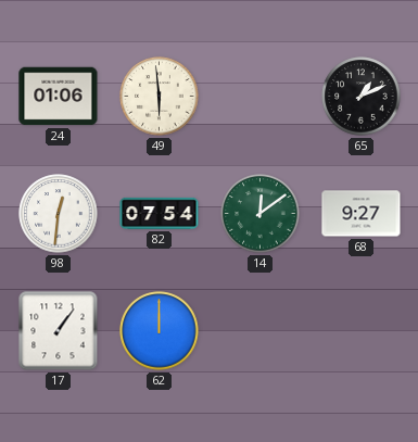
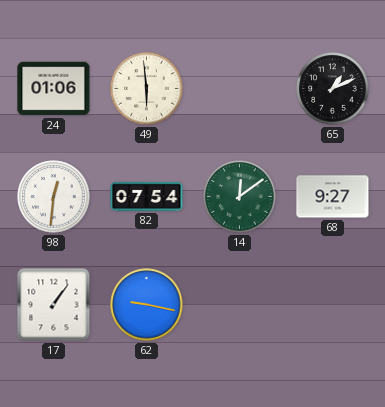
62: 12:00 -> 9:17
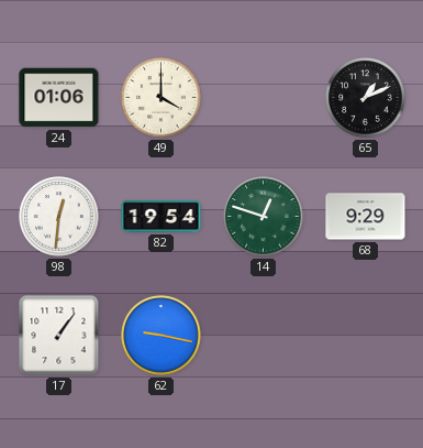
49: 5:59 -> 4:00
82: 07:54 -> 19:54
14: 12:09 -> 12:48
68: 9:27 -> 9:29
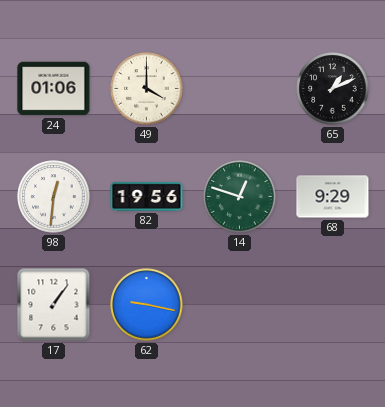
82: 19:54 -> 19:56
